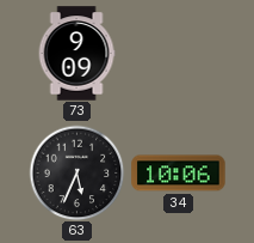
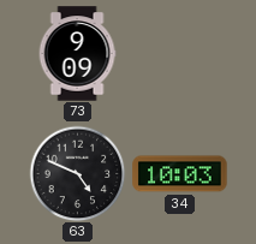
63: 5:34 -> 4:49
34: 10:06 -> 10:03
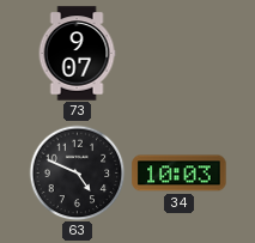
73: 9:09 -> 9:07
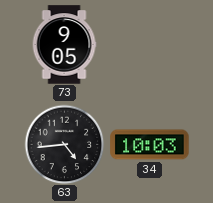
73: 9:07 -> 9:05
63: 4:49 -> 4:44
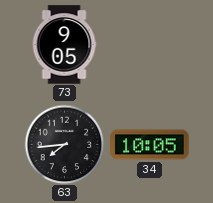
63: 4:44 -> 7:44
34: 10:03 -> 10:05
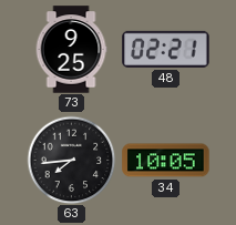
73: 9:05 -> 9:25
48: none -> 02:21
